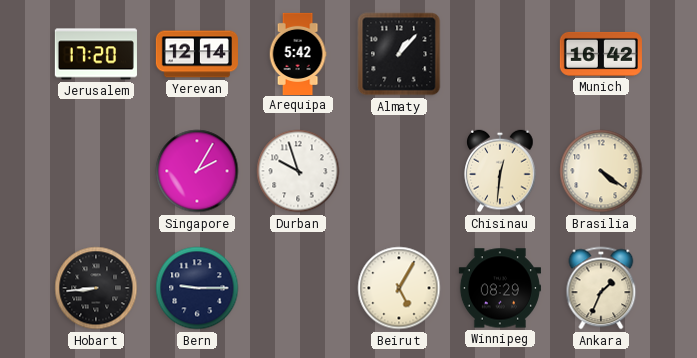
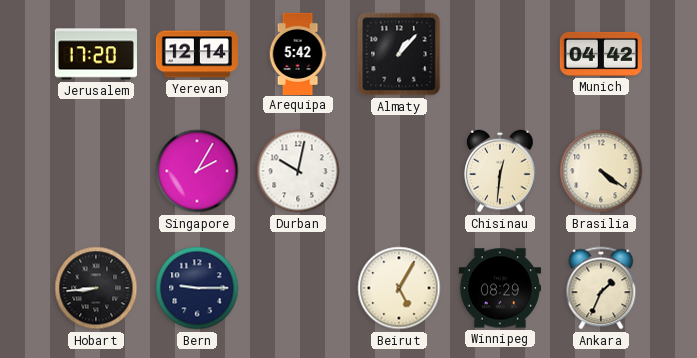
Munich: 16:42 -> 04:42
Durban: 9:57 -> 10:02
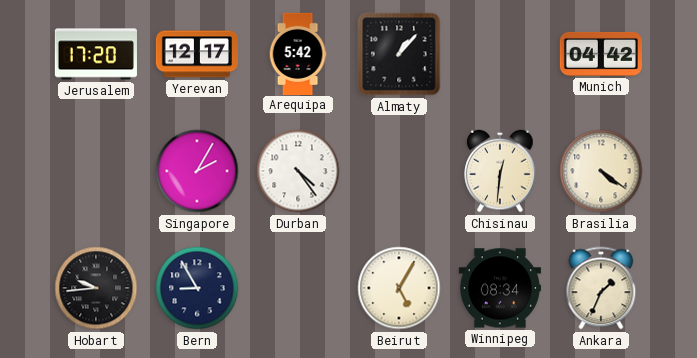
Yerevan: 12:14 -> 12:17
Durban: 10:02 -> 4:24
Hobart: 8:44 -> 9:44
Bern: 9:15 -> 8:55
Winnipeg: 08:29 -> 08:34
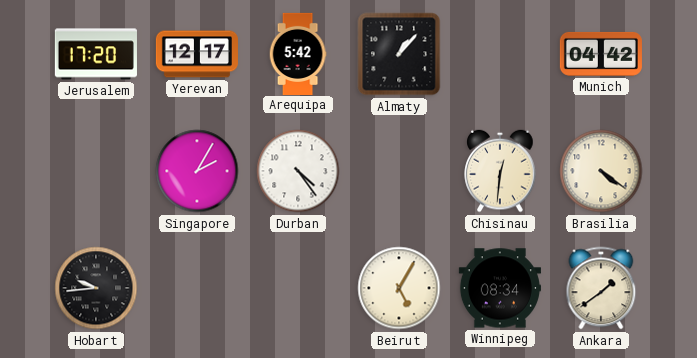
Bern: 8:55 -> none
Ankara: 1:34 -> 1:39
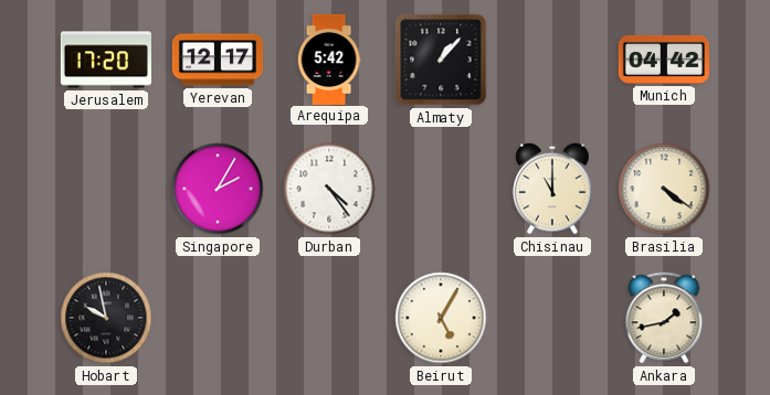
Chisinau: 12:31 -> 11:00
Hobart: 9:44 -> 9:58
Winnipeg: 08:34 -> none
Ankara: 1:39 -> 1:43
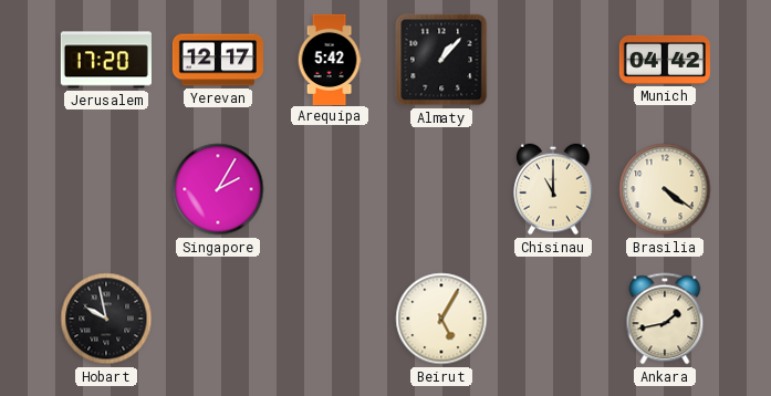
Durban: 4:24 -> none
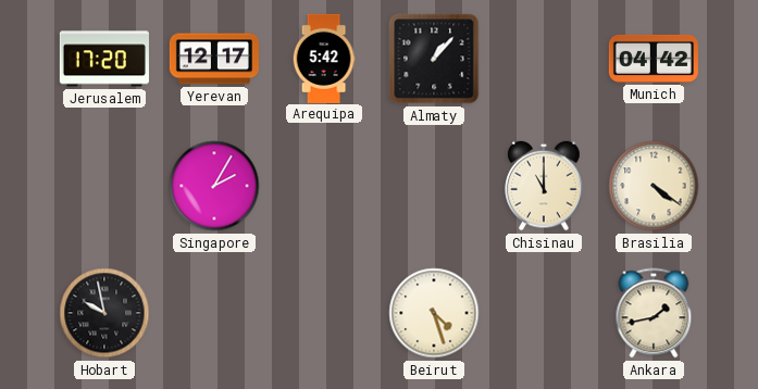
Beirut: 5:05 -> 4:27
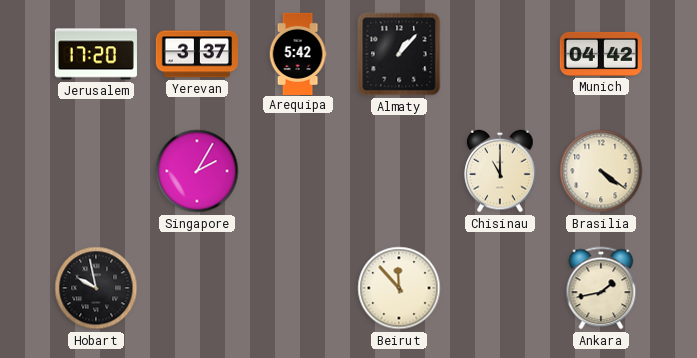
Yerevan: 12:17 -> 3:37
Beirut: 4:27 -> 11:53
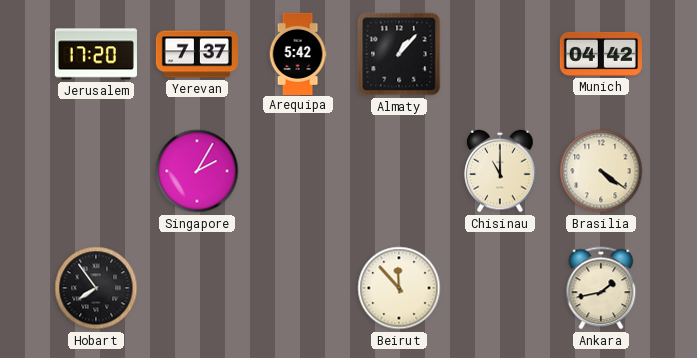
Yerevan: 3:37 -> 7:37
Hobart: 9:58 -> 7:54
